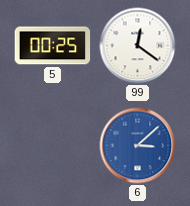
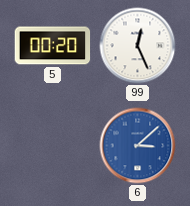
5: 00:25 -> 00:20
99: 12:21 -> 12:26
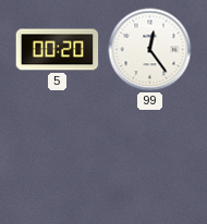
99: 12:26 -> 12:24
6: 3:08 -> none
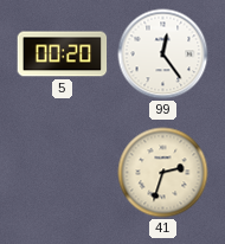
41: none -> 2:33
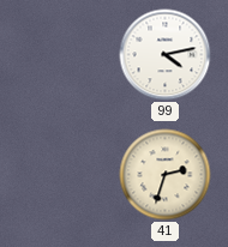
5: 00:20 -> none
99: 12:24 -> 4:13
